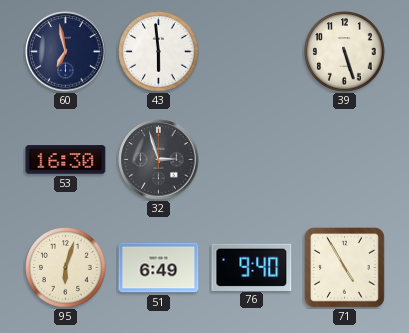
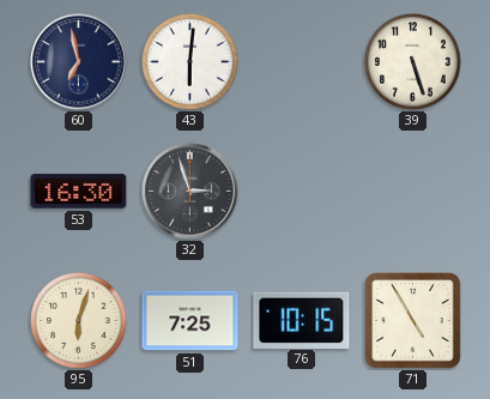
43: 5:59 -> 6:01
51: 6:49 -> 7:25
76: 9:40 -> 10:15
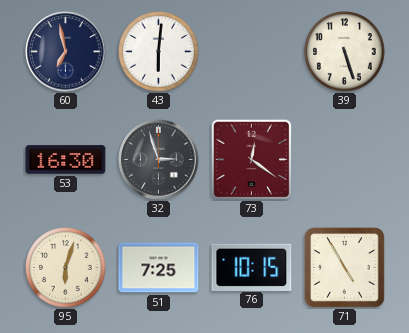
73: none -> 12:21
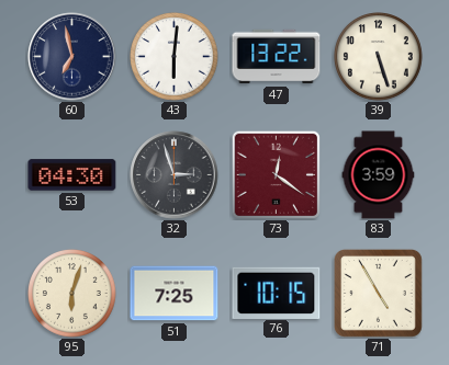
47: none -> 13:22
53: 16:30 -> 04:30
83: none -> 3:59
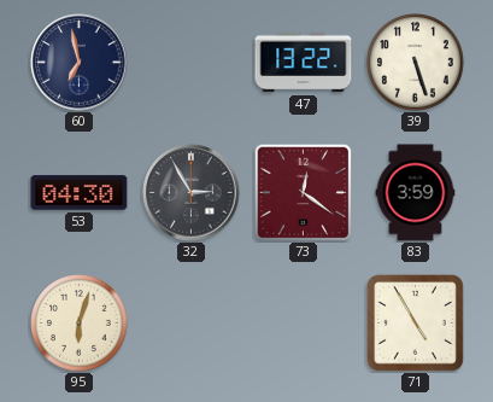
43: 6:01 -> none
32: 2:57 -> 2:55
51: 7:25 -> none
76: 10:15 -> none
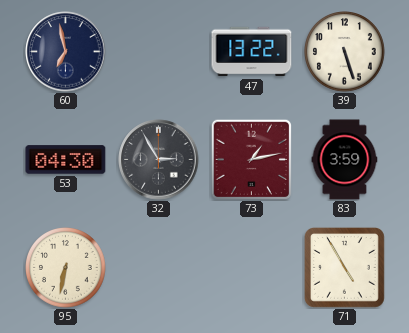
73: 12:21 -> 1:13
95: 6:03 -> 6:32
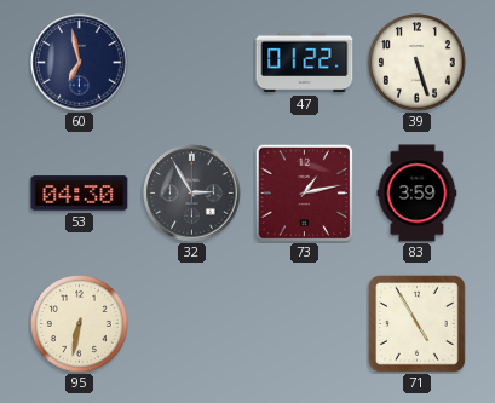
47: 13:22 -> 01:22
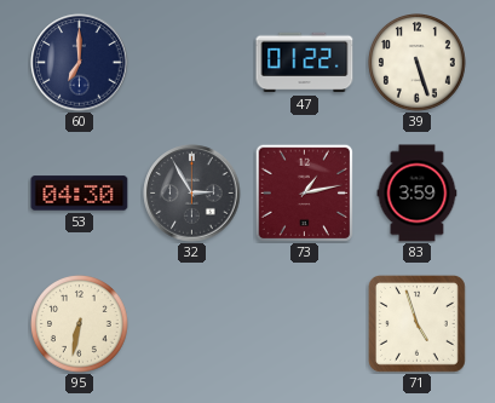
60: 6:58 -> 7:00
71: 4:55 -> 4:57
